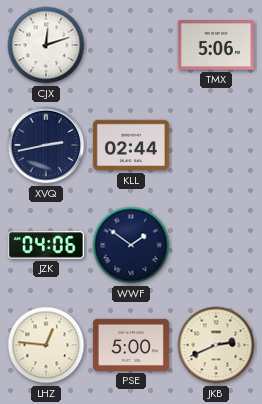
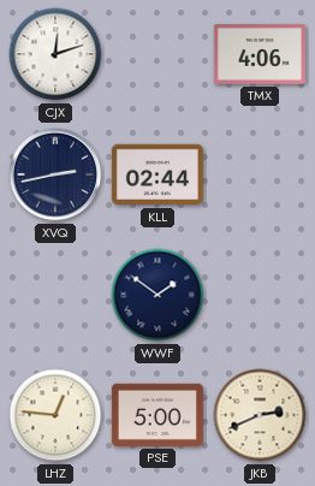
TMX: 5:06 -> 4:06
JZK: 04:06 -> none
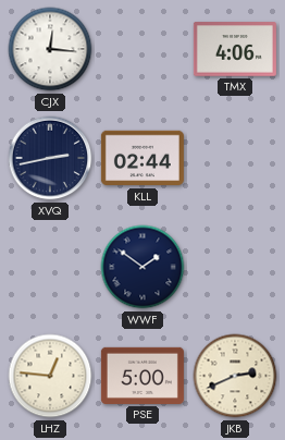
CJX: 12:12 -> 12:16
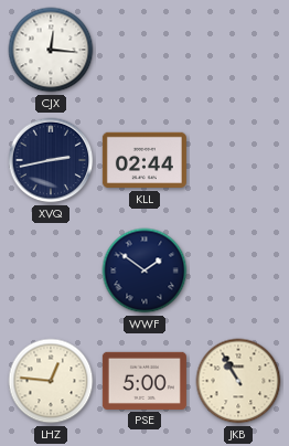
TMX: 4:06 -> none
JKB: 2:41 -> 10:55
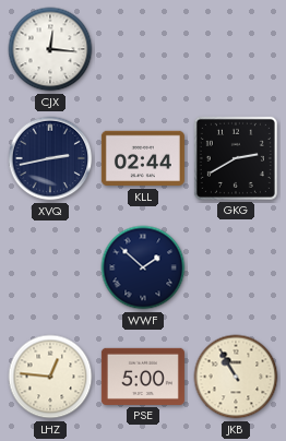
GKG: none -> 2:40
WWF: 1:51 -> 1:52
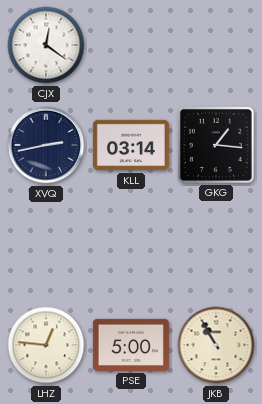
CJX: 12:16 -> 12:21
KLL: 02:44 -> 03:14
GKG: 2:40 -> 1:16
WWF: 1:52 -> none
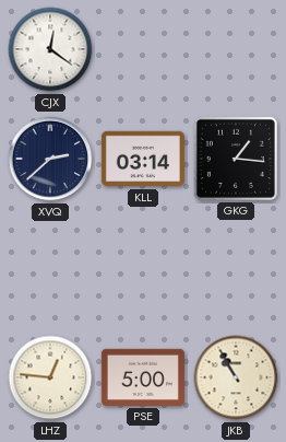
XVQ: 2:43 -> 2:38
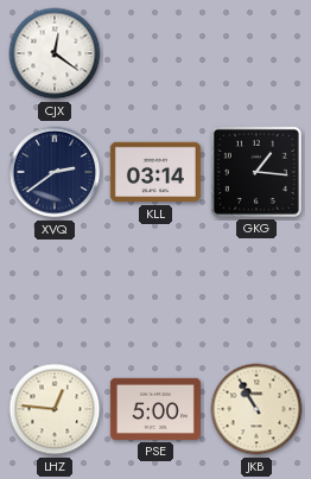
XVQ: 2:38 -> 2:39
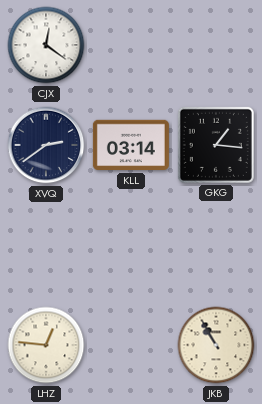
PSE: 5:00 -> none
